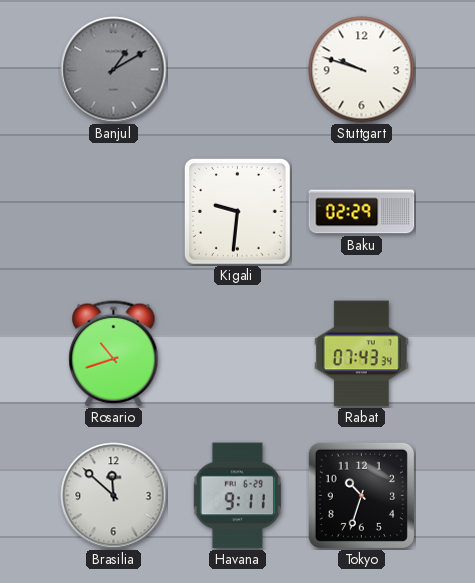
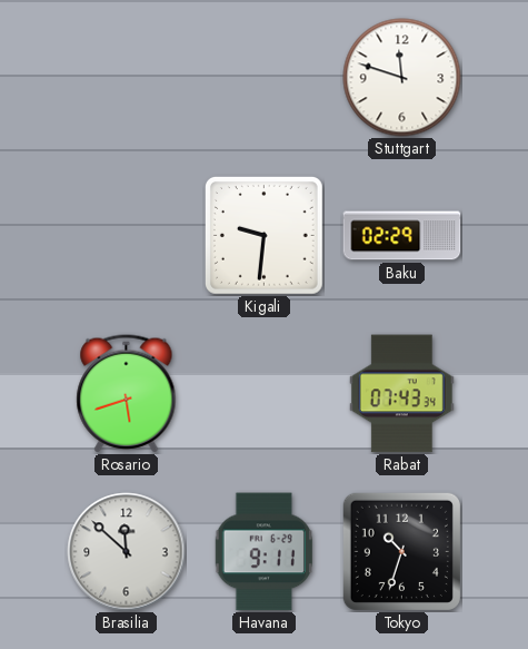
Banjul: 1:10 -> none
Stuttgart: 9:48 -> 11:48
Rosario: 10:42 -> 5:42
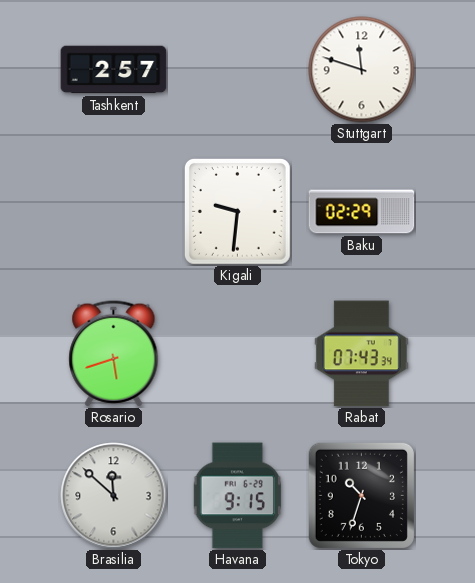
Tashkent: none -> 2:57
Havana: 9:11 -> 9:15
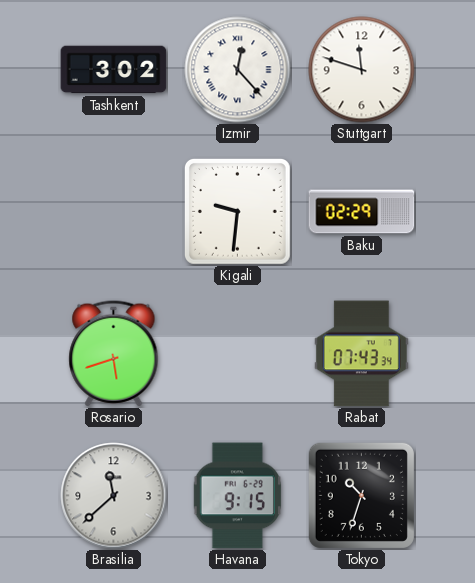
Tashkent: 2:57 -> 3:02
Izmir: none -> 12:23
Brasilia: 11:52 -> 11:38
